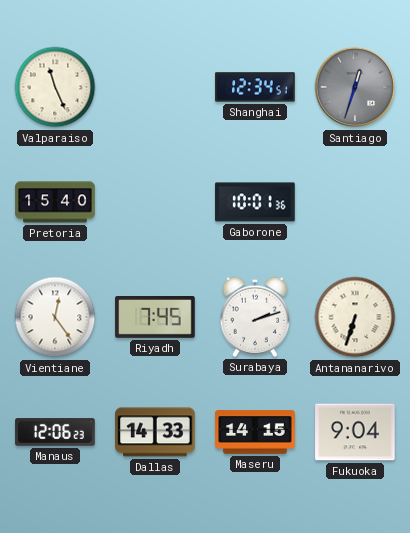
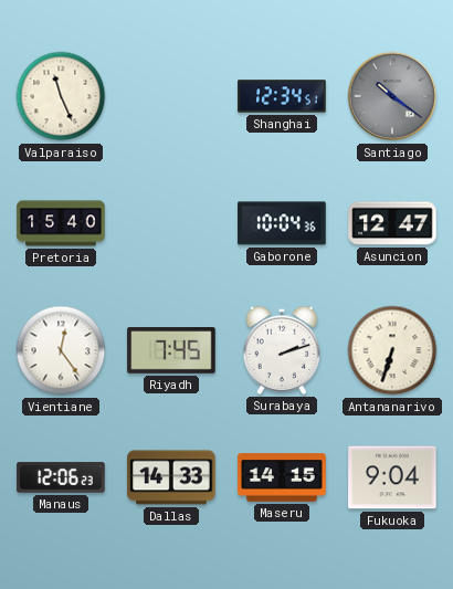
Santiago: 12:33 -> 10:21
Gaborone: 10:01 -> 10:04
Asuncion: none -> 12:47
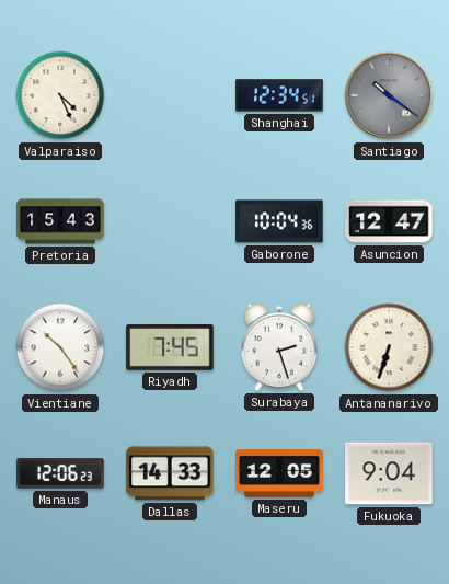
Valparaiso: 11:26 -> 4:26
Pretoria: 15:40 -> 15:43
Vientiane: 12:24 -> 10:24
Surabaya: 2:12 -> 2:27
Maseru: 14:15 -> 12:05
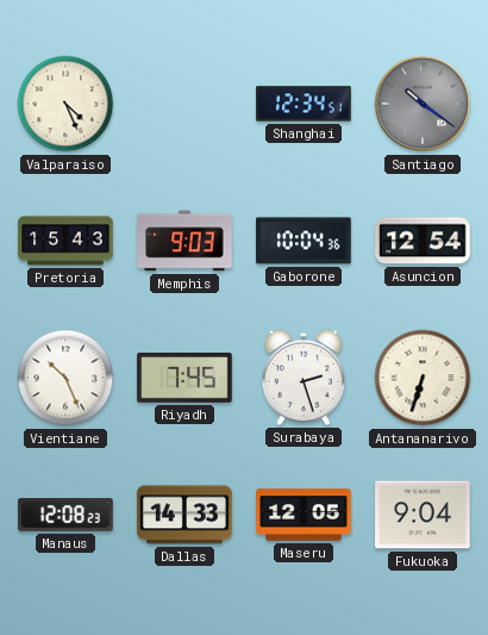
Memphis: none -> 9:03
Asuncion: 12:47 -> 12:54
Vientiane: 10:24 -> 10:26
Manaus: 12:06 -> 12:08
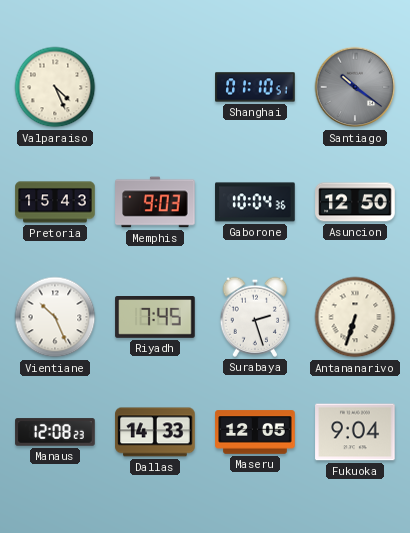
Shanghai: 12:34 -> 01:10
Asuncion: 12:54 -> 12:50
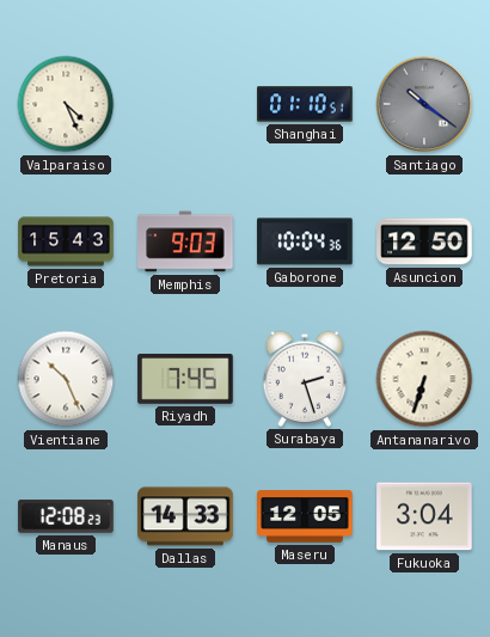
Fukuoka: 9:04 -> 3:04
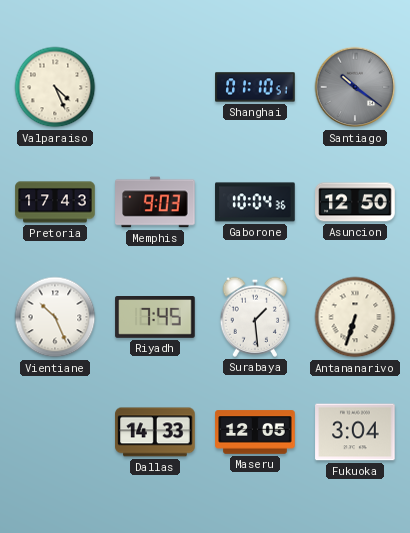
Pretoria: 15:43 -> 17:43
Surabaya: 2:27 -> 1:29
Manaus: 12:08 -> none
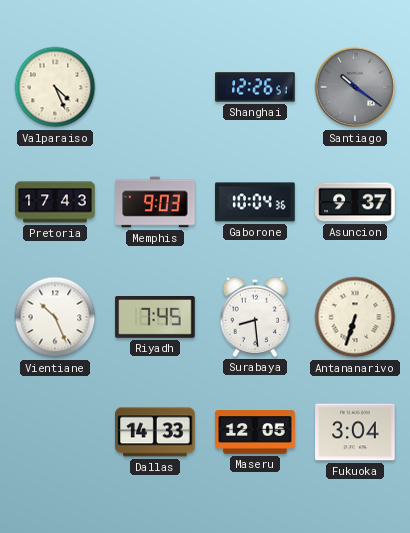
Shanghai: 01:10 -> 12:26
Asuncion: 12:50 -> 9:37
Surabaya: 1:29 -> 8:29
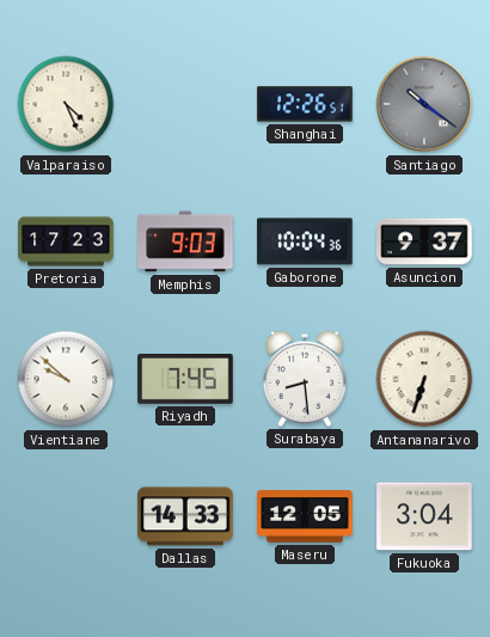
Pretoria: 17:43 -> 17:23
Vientiane: 10:26 -> 9:52
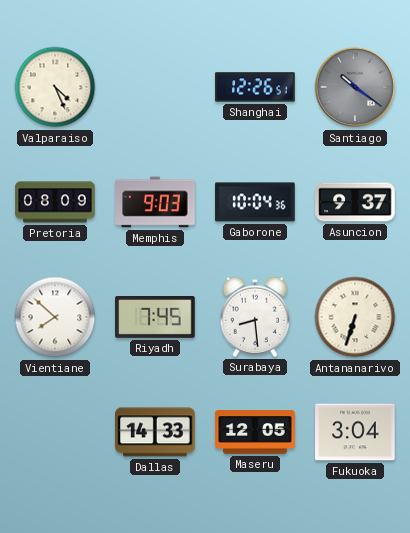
Pretoria: 17:23 -> 08:09
Vientiane: 9:52 -> 7:52
